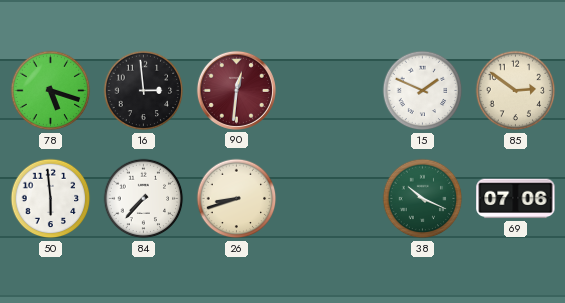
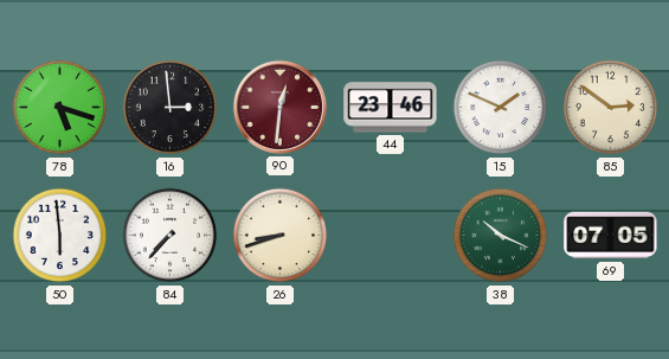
44: none -> 23:46
69: 07:06 -> 07:05
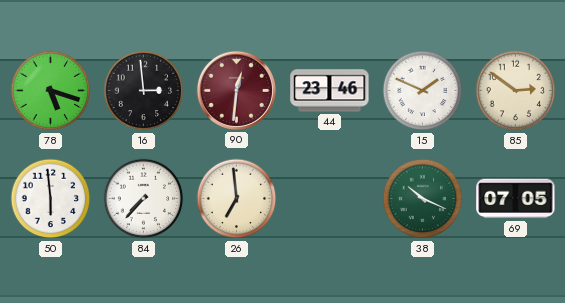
26: 8:42 -> 6:59
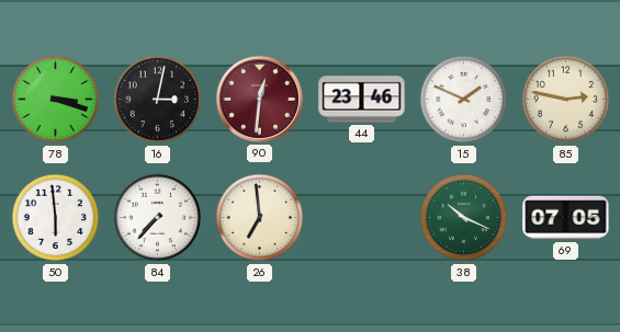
78: 5:18 -> 3:18
16: 2:59 -> 3:02
85: 2:51 -> 2:47
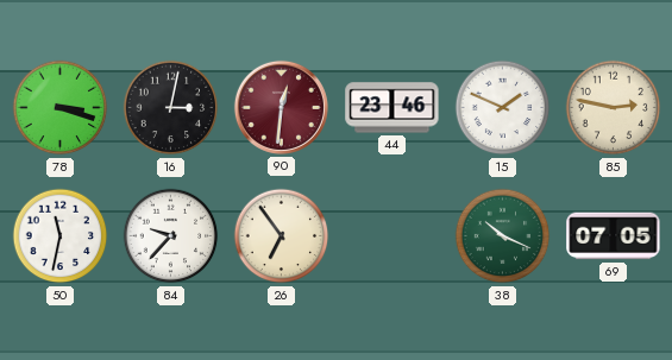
50: 5:59 -> 11:32
84: 7:37 -> 9:37
26: 6:59 -> 6:54
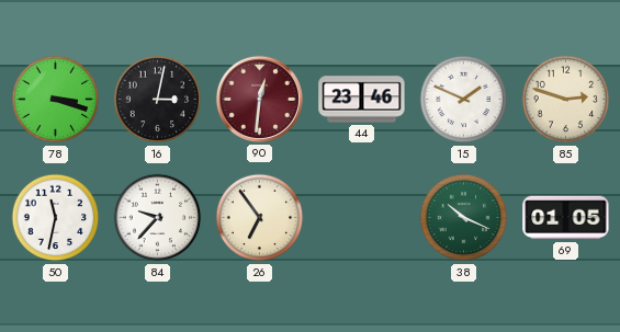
85: 2:47 -> 2:48
69: 07:05 -> 01:05
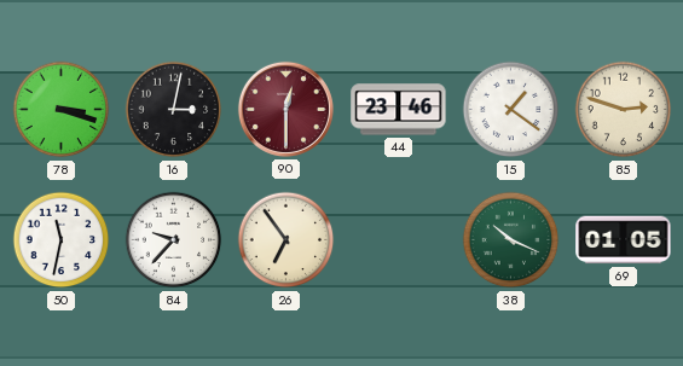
90: 12:31 -> 12:30
15: 1:49 -> 1:21
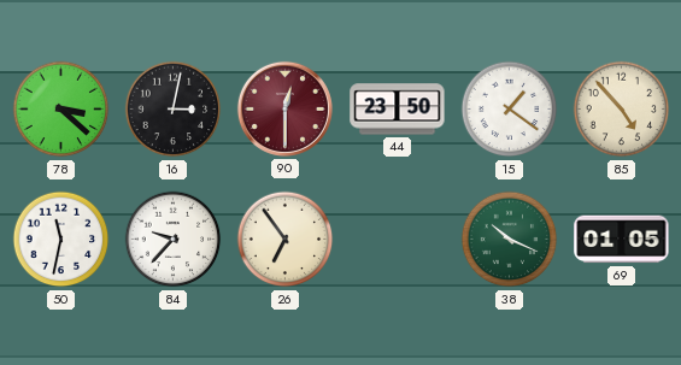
78: 3:18 -> 3:22
44: 23:46 -> 23:50
85: 2:48 -> 4:53
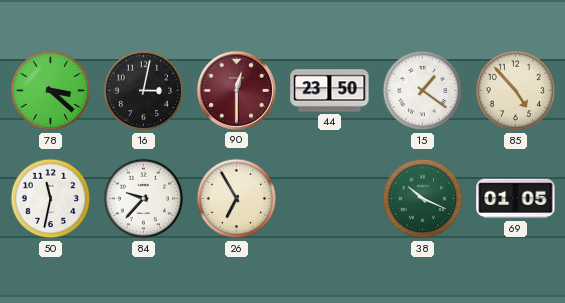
26: 6:54 -> 6:55
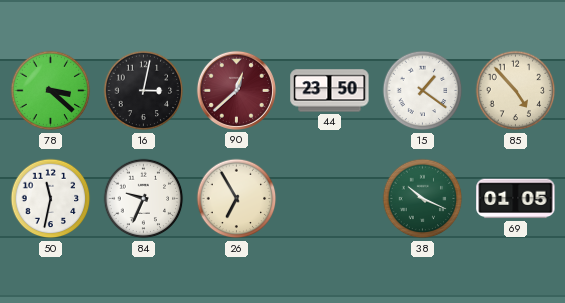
90: 12:30 -> 12:38
84: 9:37 -> 9:34
